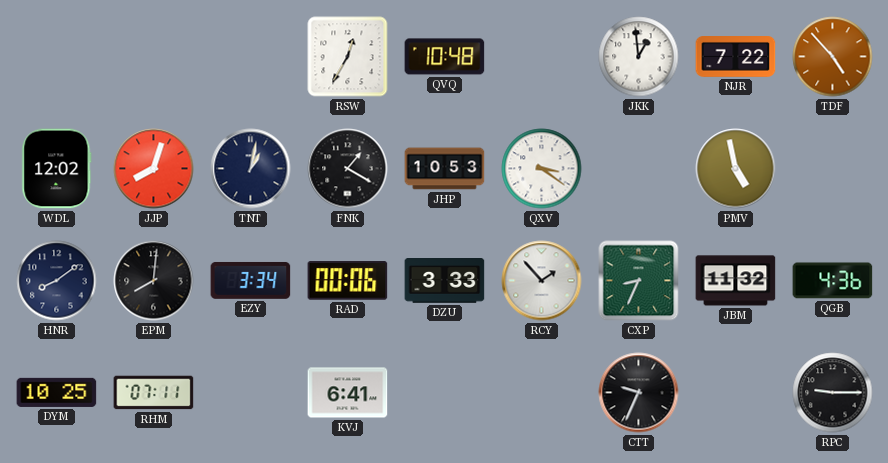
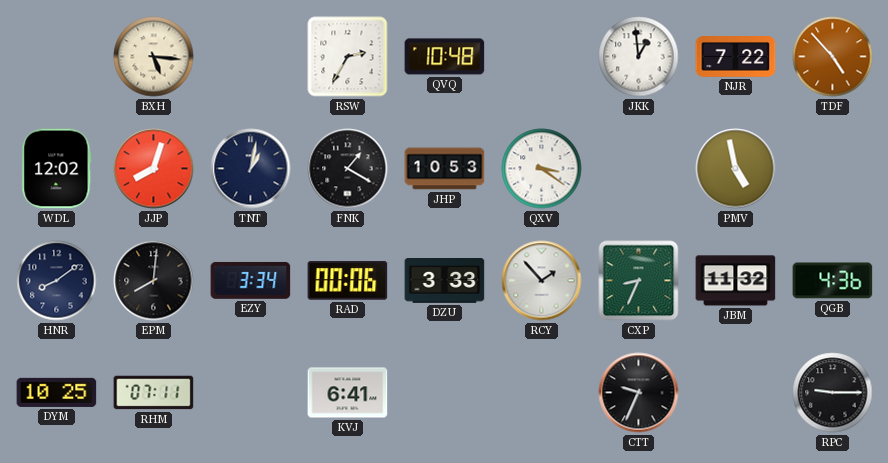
BXH: none -> 5:16
RSW: 12:35 -> 2:35
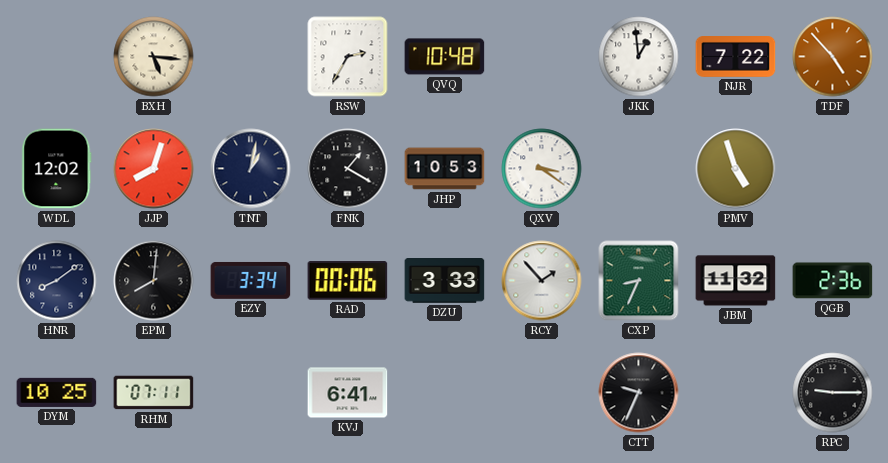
PMV: 4:58 -> 4:57
QGB: 4:36 -> 2:36
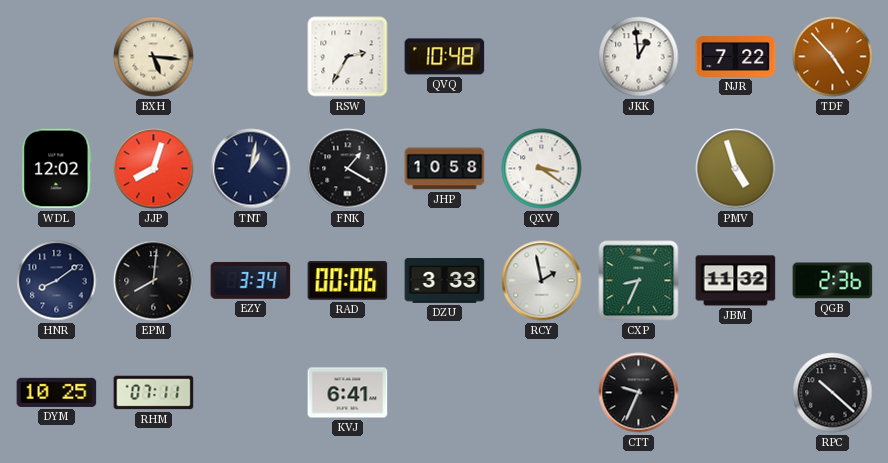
JHP: 10:53 -> 10:58
RCY: 1:53 -> 1:58
RPC: 9:15 -> 10:22
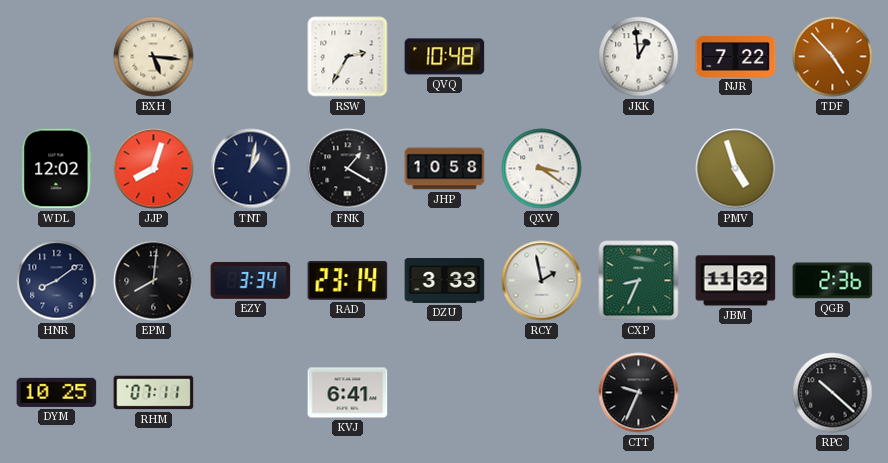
RAD: 00:06 -> 23:14
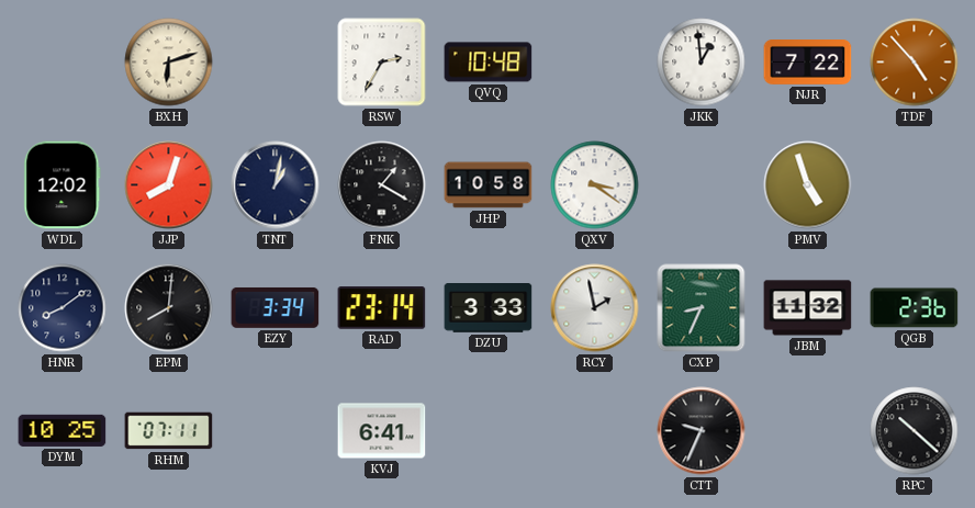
BXH: 5:16 -> 6:12
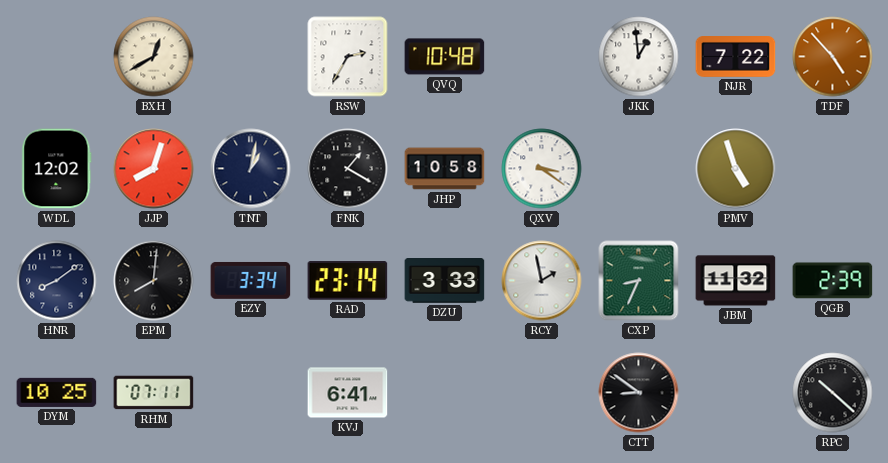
BXH: 6:12 -> 12:40
QGB: 2:36 -> 2:39
CTT: 9:34 -> 8:51
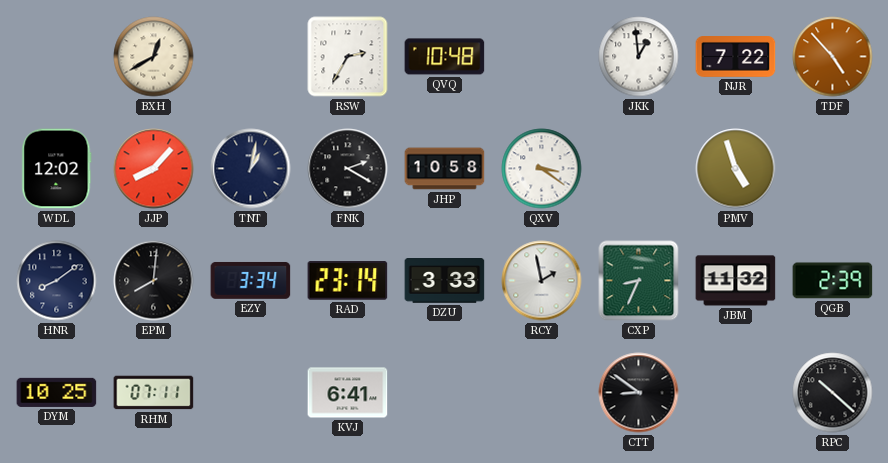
JJP: 8:03 -> 8:07
FNK: 1:20 -> 2:20
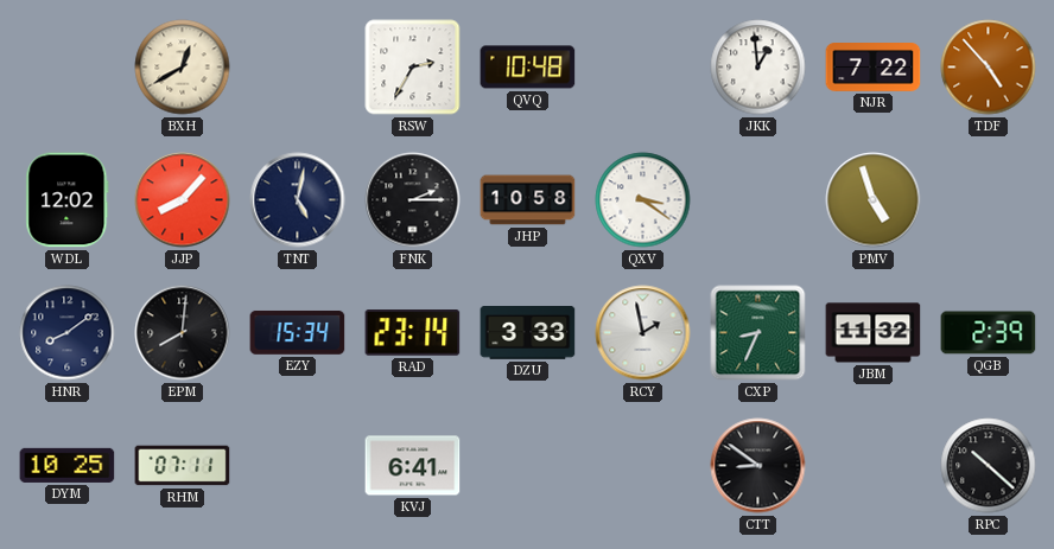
TNT: 1:02 -> 5:02
FNK: 2:20 -> 2:15
EZY: 3:34 -> 15:34
